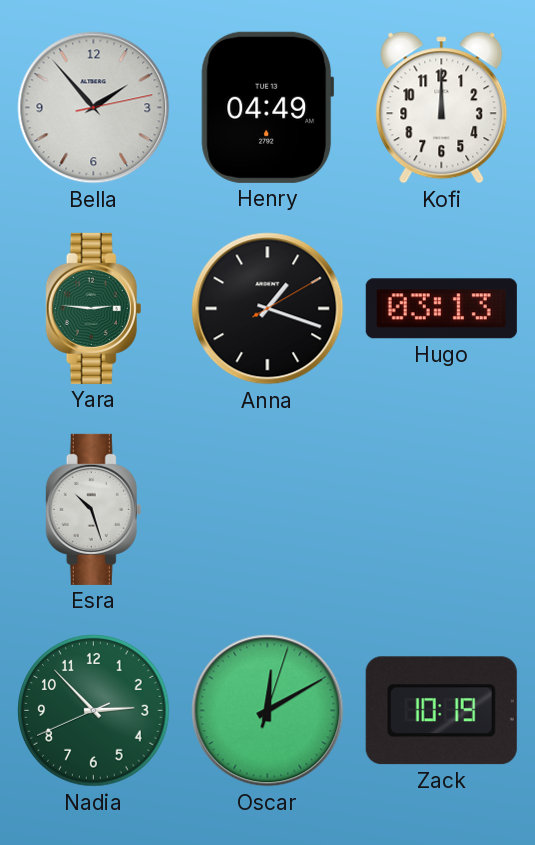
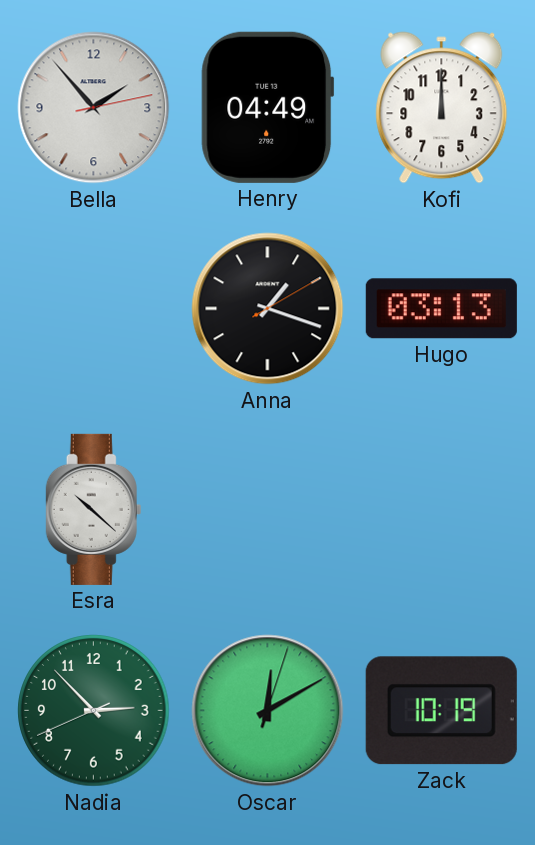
Yara: 2:46 -> none
Esra: 10:27 -> 10:22
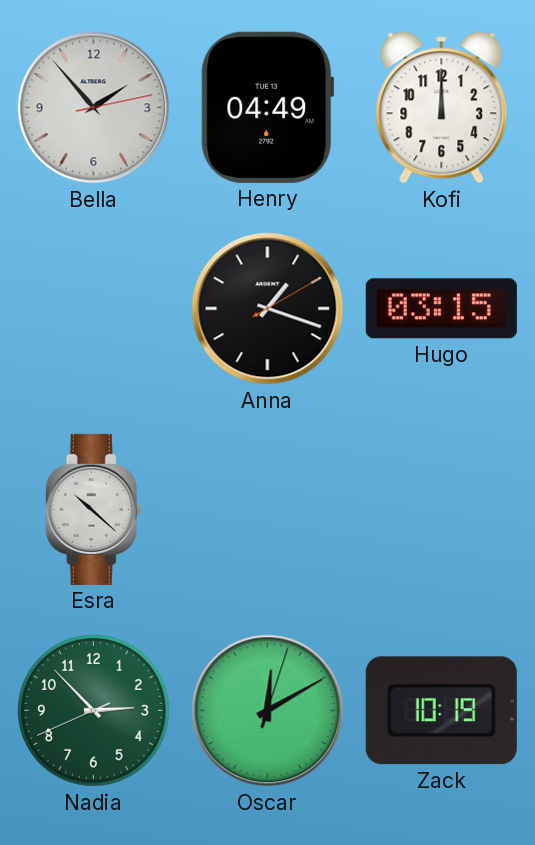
Hugo: 03:13 -> 03:15
